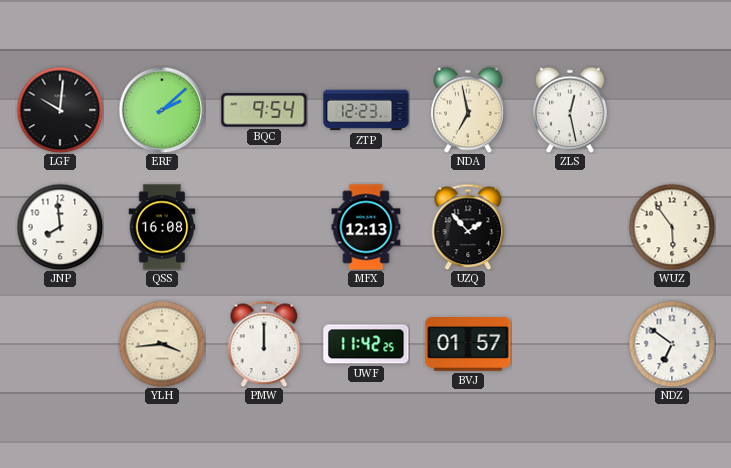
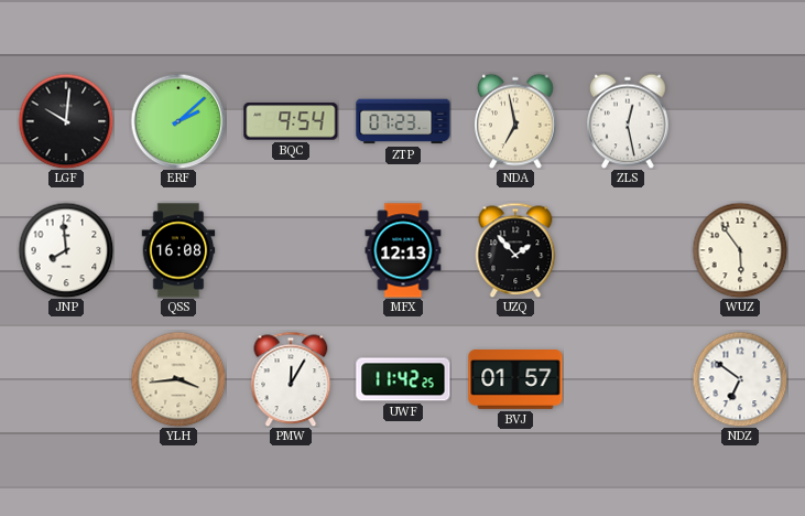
ZTP: 12:23 -> 07:23
PMW: 12:00 -> 12:05
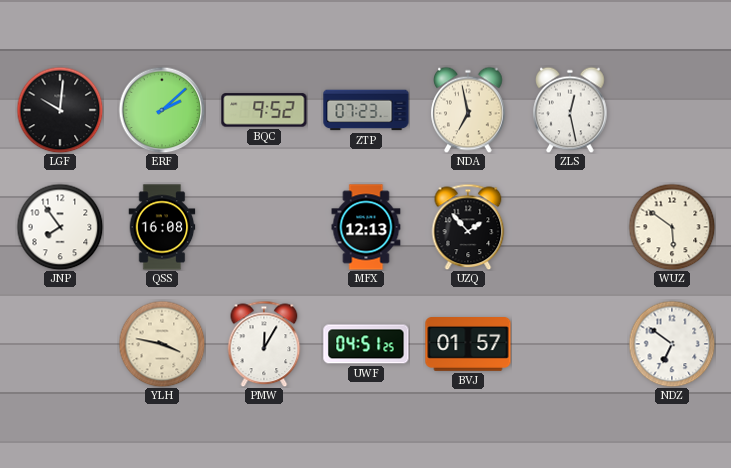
BQC: 9:54 -> 9:52
JNP: 7:59 -> 7:54
WUZ: 5:54 -> 5:51
YLH: 3:44 -> 3:47
UWF: 11:42 -> 04:51
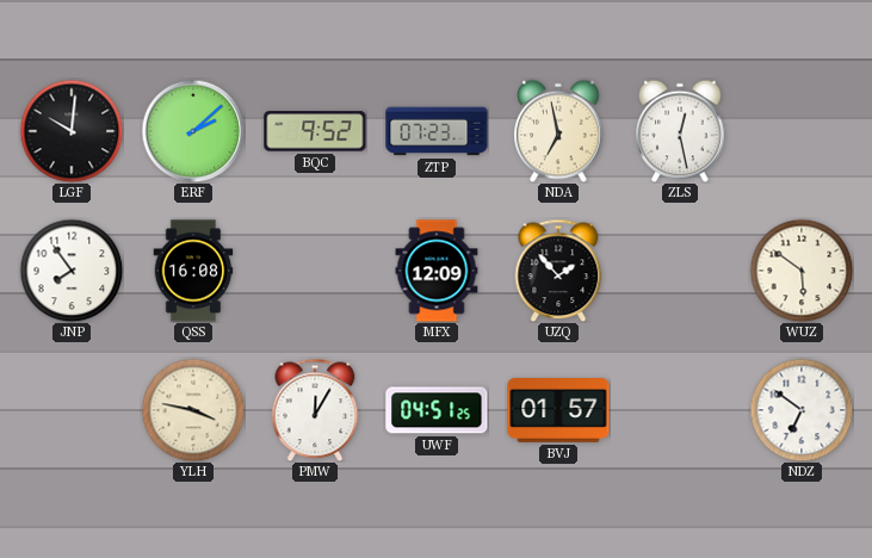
MFX: 12:13 -> 12:09
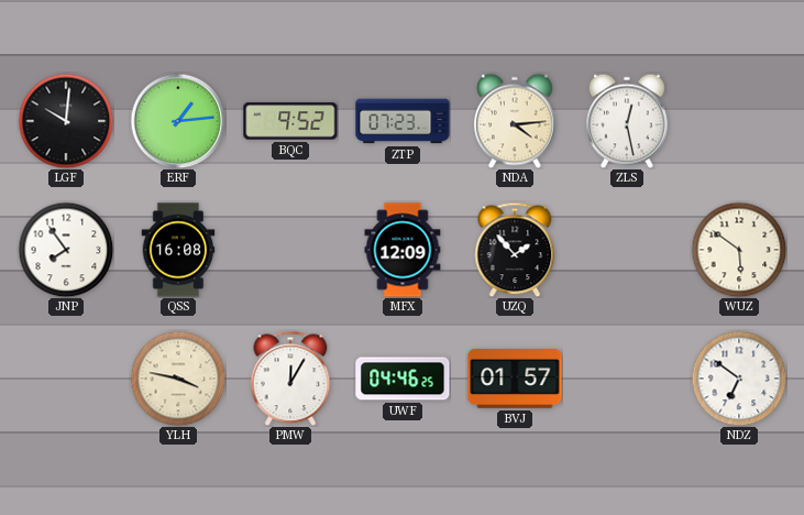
ERF: 2:08 -> 1:14
NDA: 6:58 -> 4:14
UWF: 04:51 -> 04:46
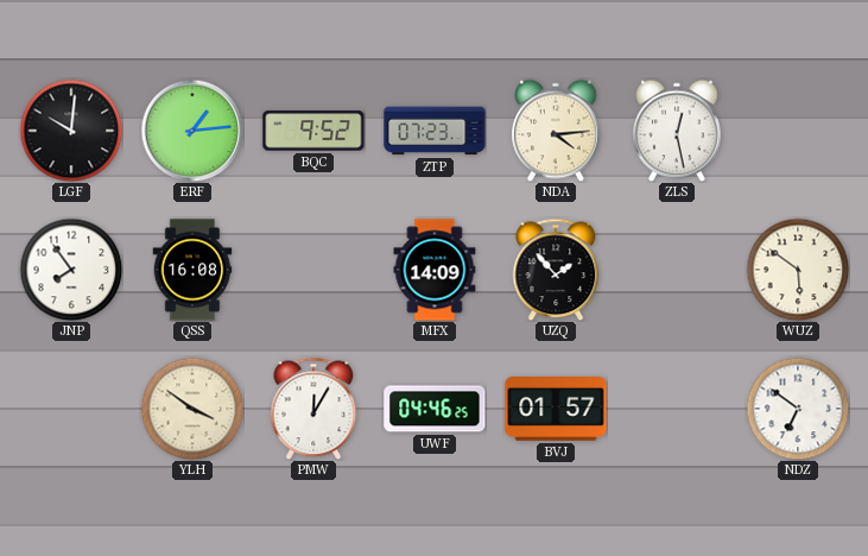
MFX: 12:09 -> 14:09
YLH: 3:47 -> 3:51
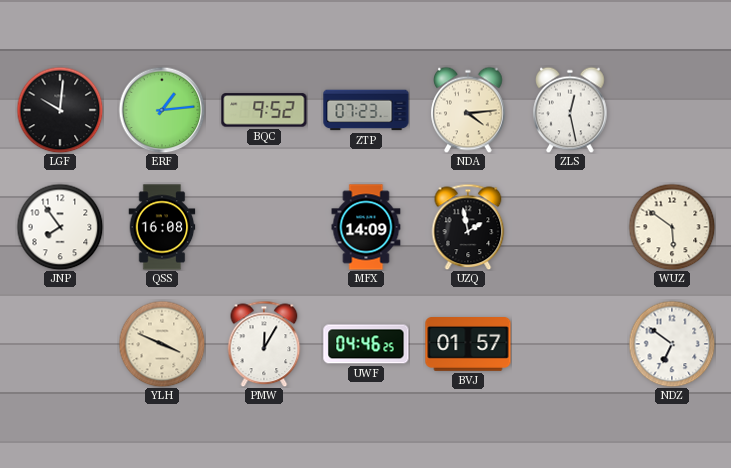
UZQ: 1:53 -> 1:58
YLH: 3:51 -> 3:49
